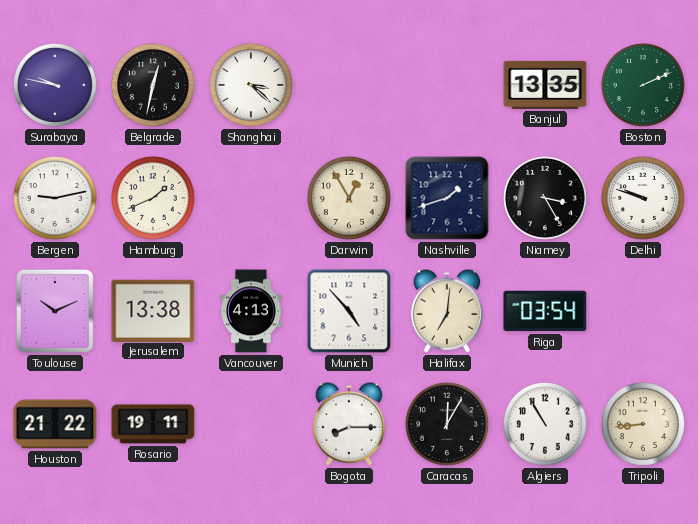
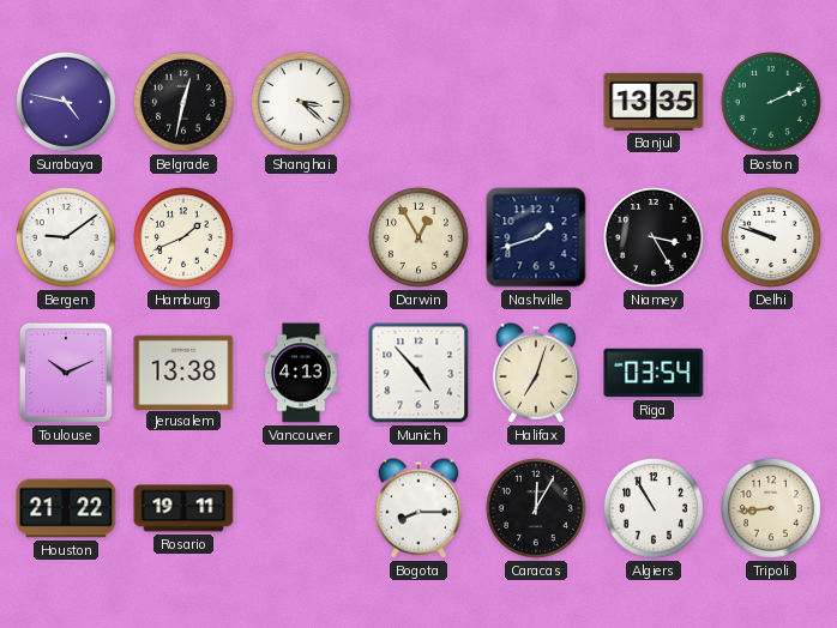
Surabaya: 9:47 -> 4:47
Bergen: 9:13 -> 9:09
Halifax: 7:01 -> 7:03
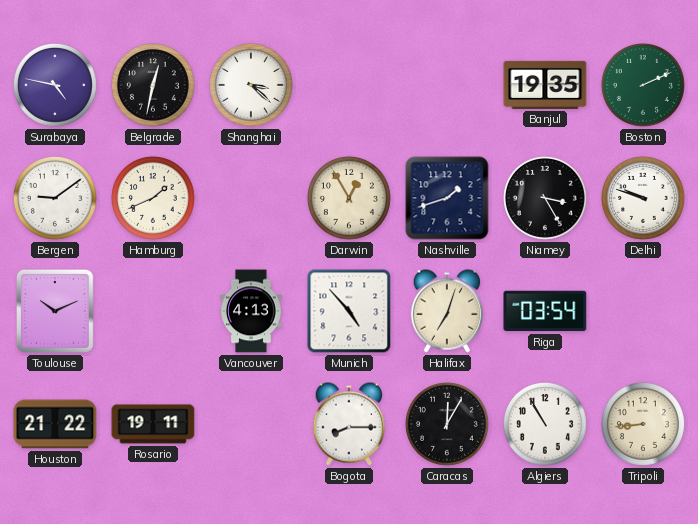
Banjul: 13:35 -> 19:35
Jerusalem: 13:38 -> none
